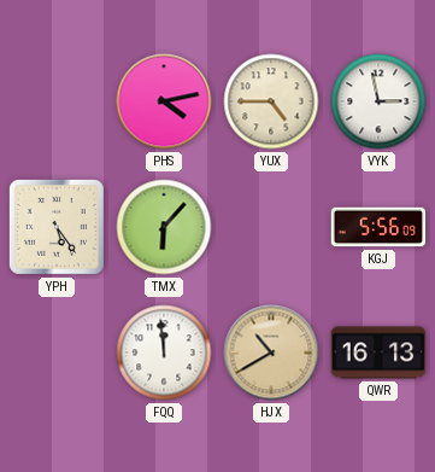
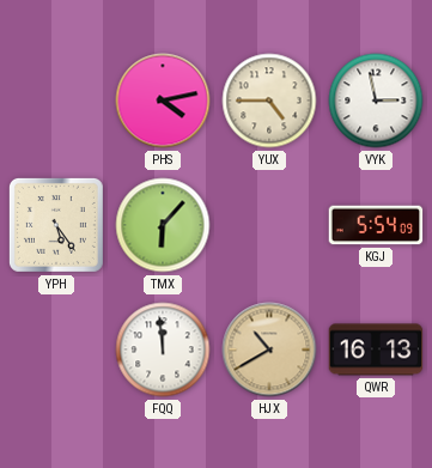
KGJ: 5:56 -> 5:54
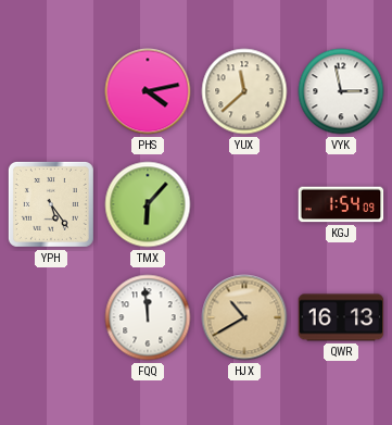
YUX: 4:45 -> 11:38
KGJ: 5:54 -> 1:54
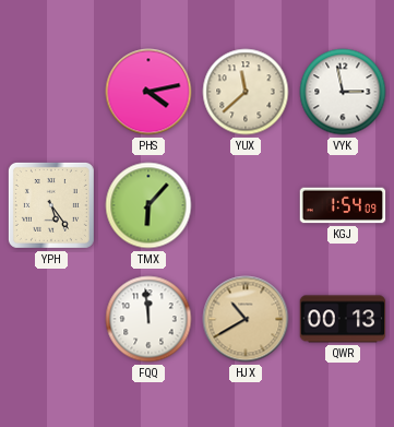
QWR: 16:13 -> 00:13
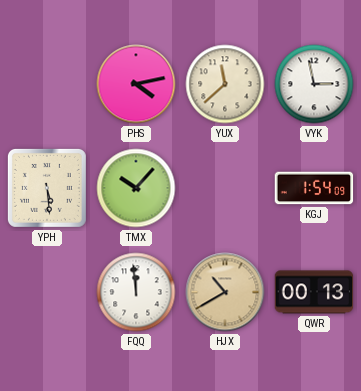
YPH: 5:24 -> 5:29
TMX: 6:07 -> 10:07
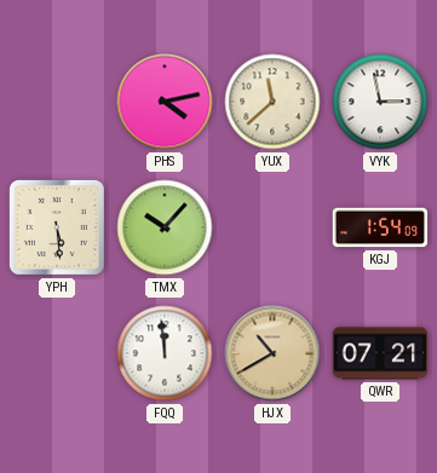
QWR: 00:13 -> 07:21
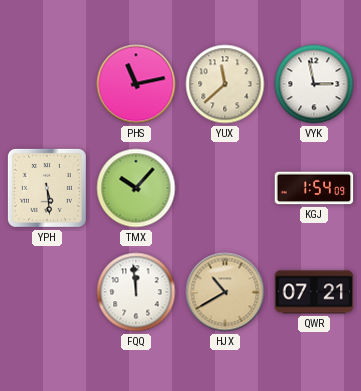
PHS: 4:13 -> 11:13
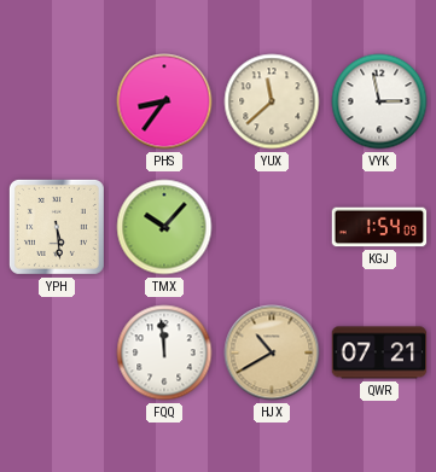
PHS: 11:13 -> 8:36
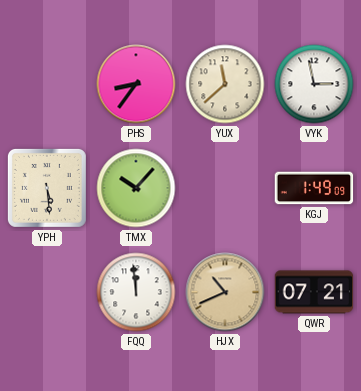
KGJ: 1:54 -> 1:49
HJX: 10:40 -> 10:41
